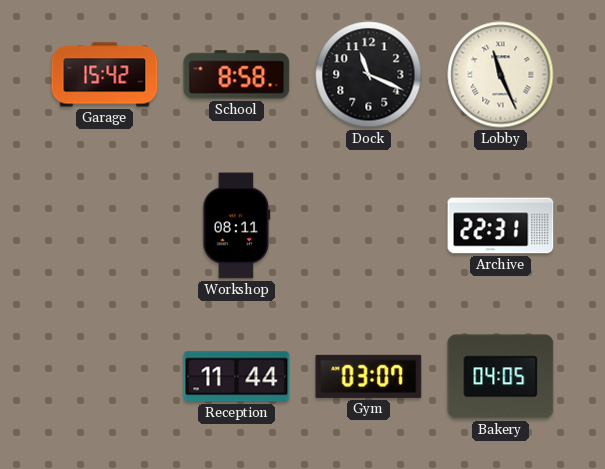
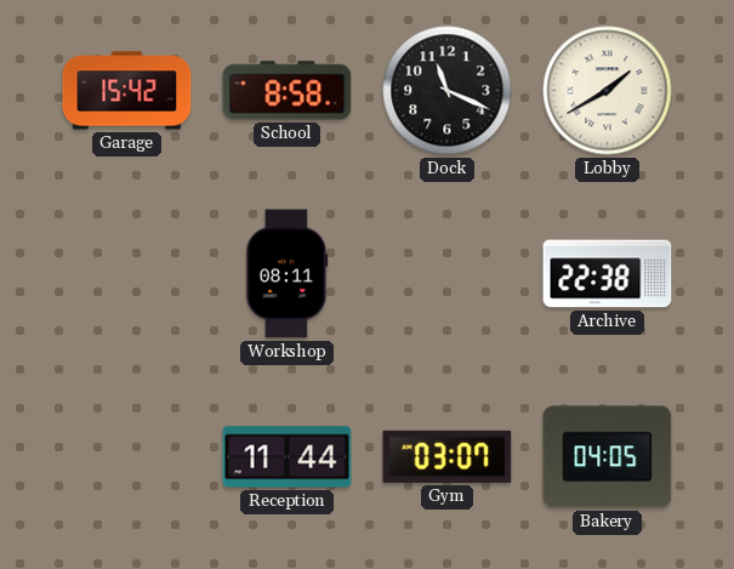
Lobby: 11:26 -> 1:40
Archive: 22:31 -> 22:38
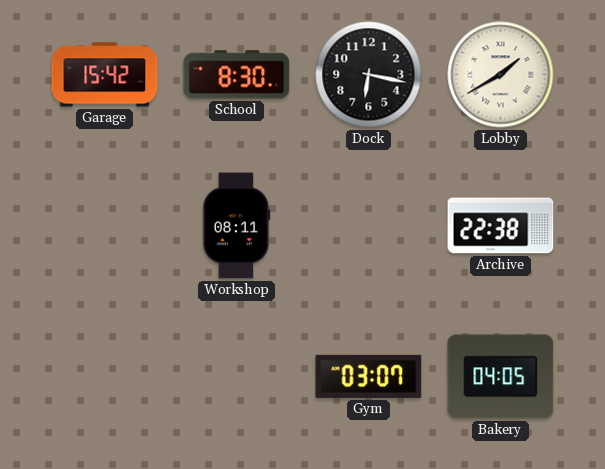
School: 8:58 -> 8:30
Dock: 11:19 -> 6:17
Reception: 11:44 -> none
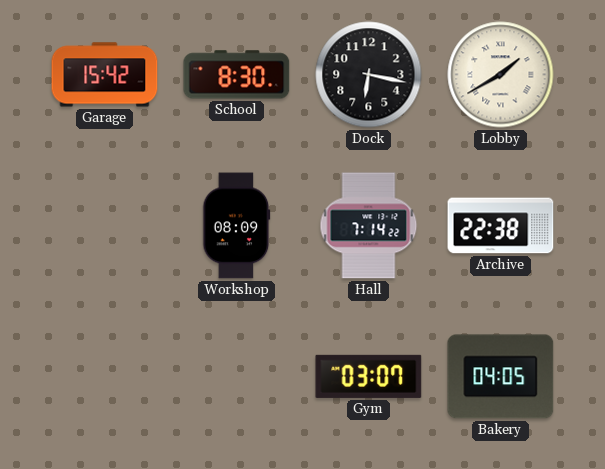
Workshop: 08:11 -> 08:09
Hall: none -> 7:14
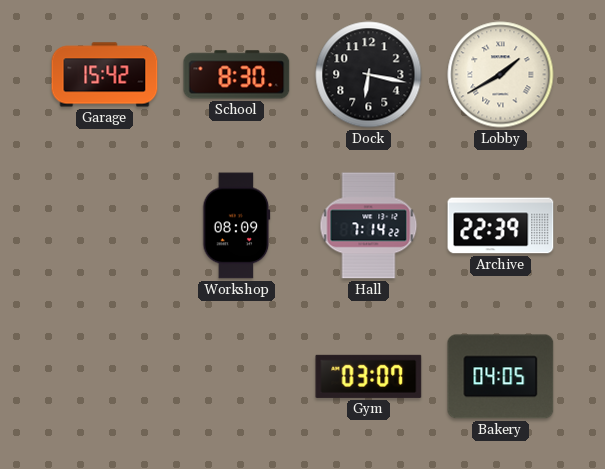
Archive: 22:38 -> 22:39
